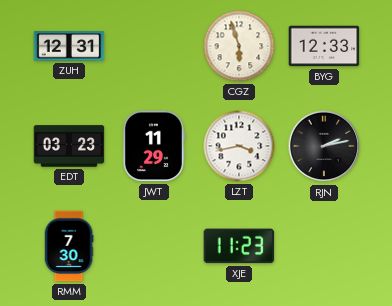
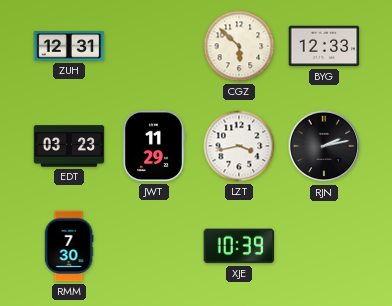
CGZ: 5:57 -> 5:52
XJE: 11:23 -> 10:39
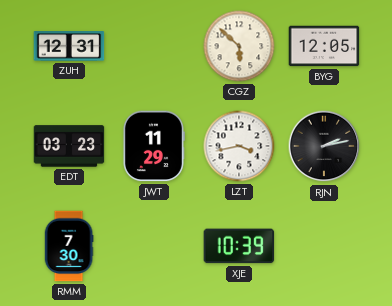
BYG: 12:33 -> 12:05
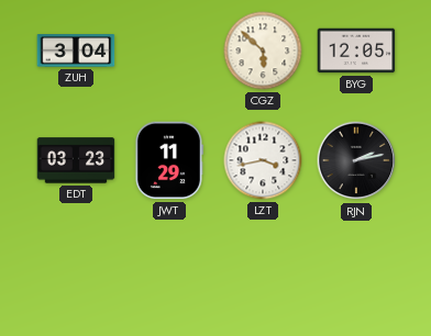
ZUH: 12:31 -> 3:04
RMM: 7:30 -> none
XJE: 10:39 -> none
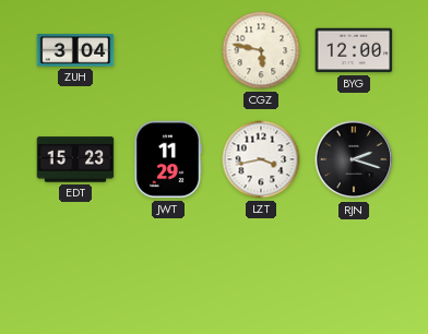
CGZ: 5:52 -> 5:47
BYG: 12:05 -> 12:00
EDT: 03:23 -> 15:23
RJN: 2:13 -> 2:18
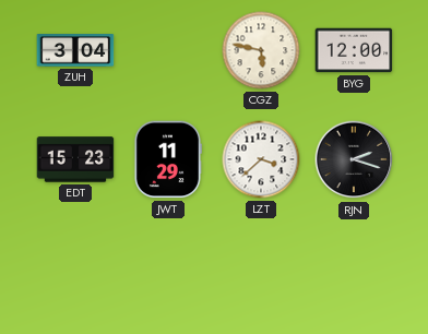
LZT: 3:43 -> 3:38
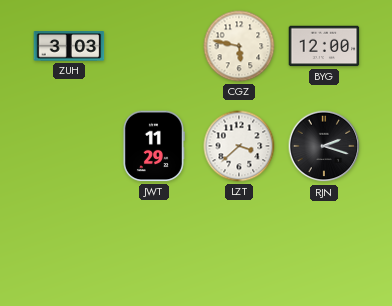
ZUH: 3:04 -> 3:03
EDT: 15:23 -> none
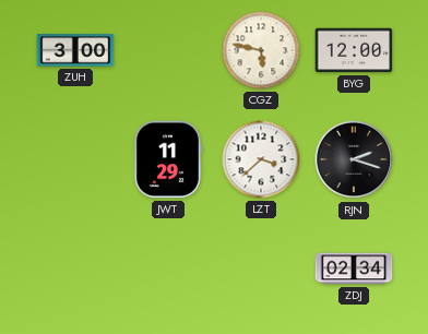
ZUH: 3:03 -> 3:00
ZDJ: none -> 02:34
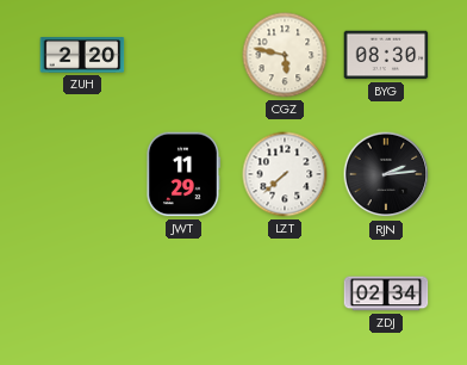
ZUH: 3:00 -> 2:20
BYG: 12:00 -> 08:30
LZT: 3:38 -> 7:38
RJN: 2:18 -> 2:14
